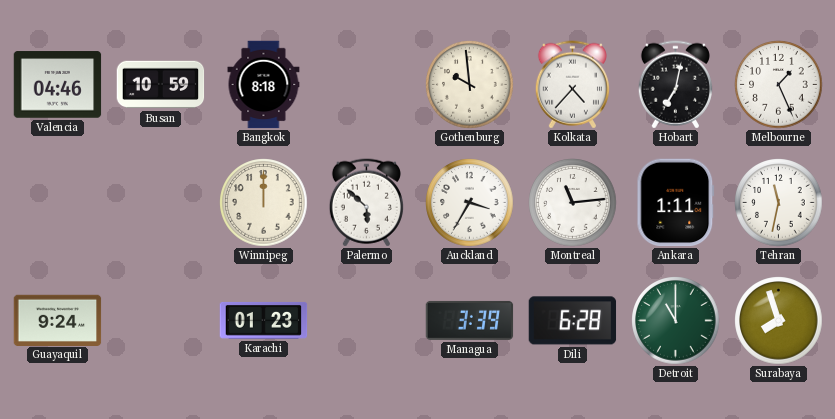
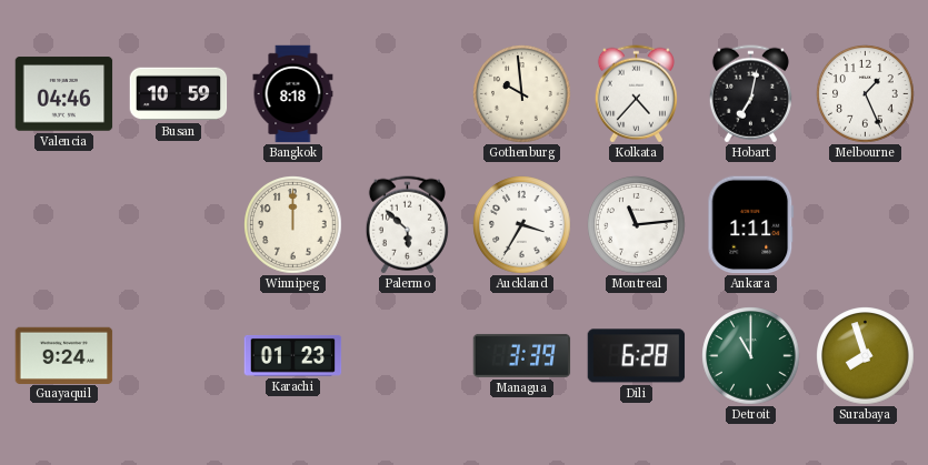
Tehran: 11:32 -> none
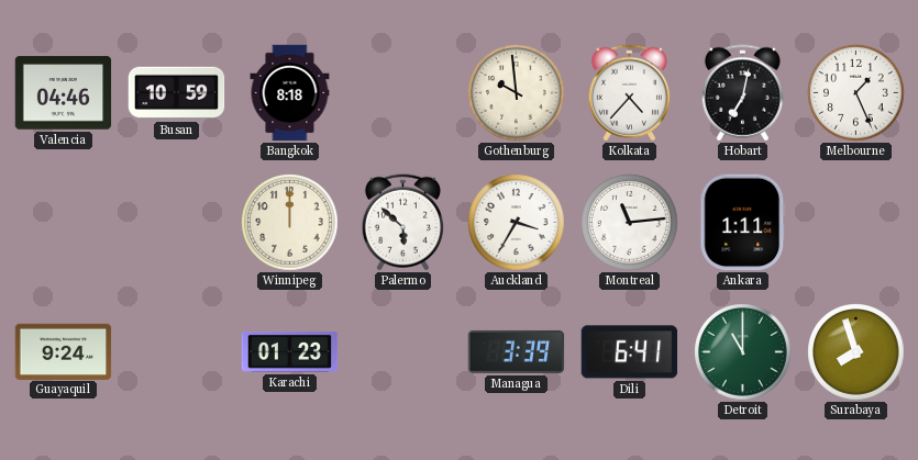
Dili: 6:28 -> 6:41
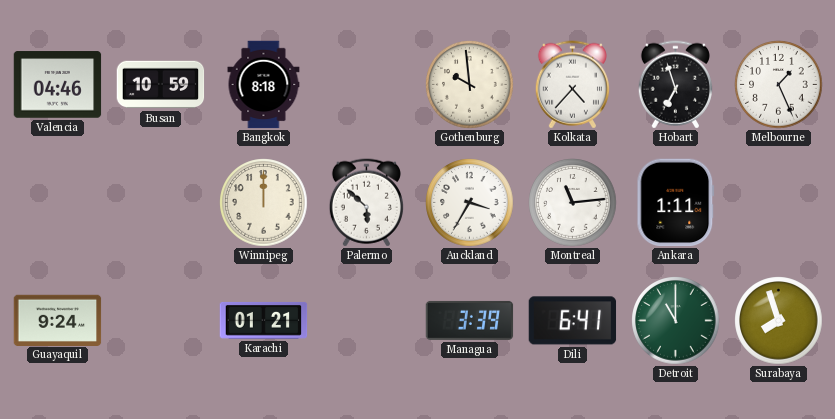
Hobart: 7:02 -> 6:57
Karachi: 01:23 -> 01:21
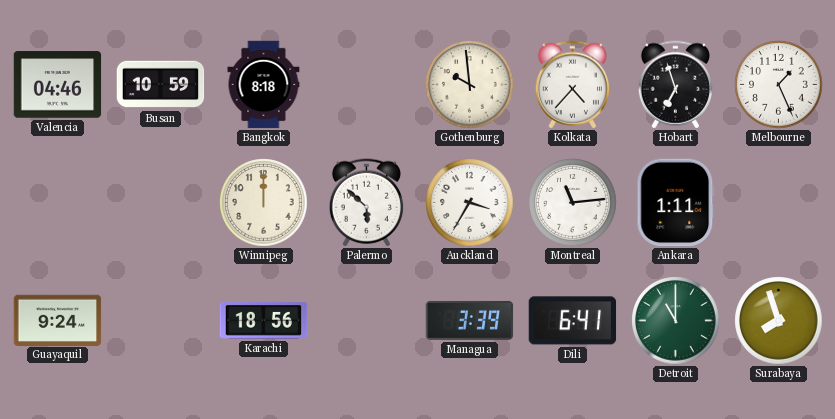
Karachi: 01:21 -> 18:56
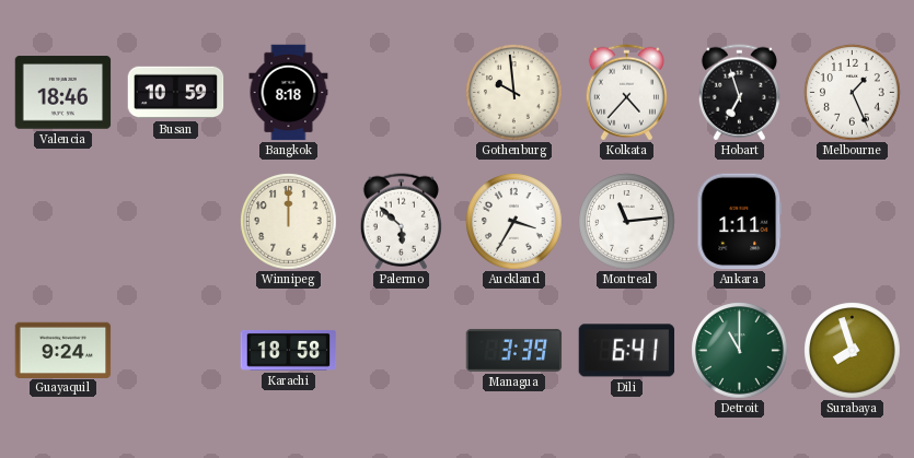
Valencia: 04:46 -> 18:46
Karachi: 18:56 -> 18:58
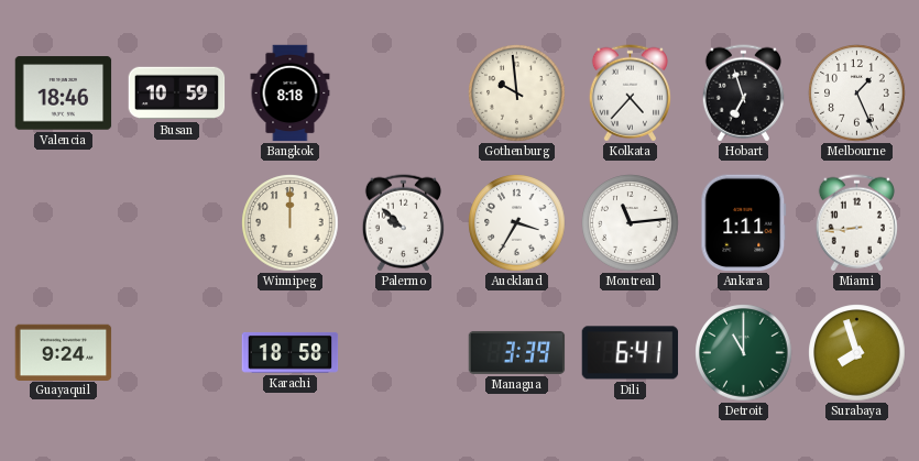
Palermo: 5:52 -> 9:52
Miami: none -> 8:44
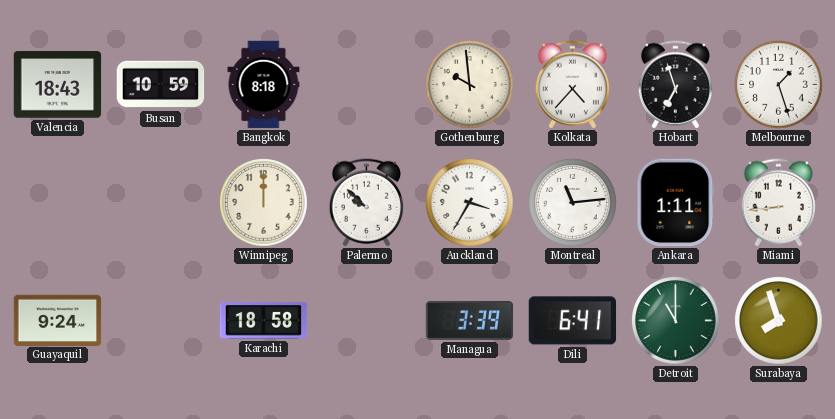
Valencia: 18:46 -> 18:43
Melbourne: 1:26 -> 1:27
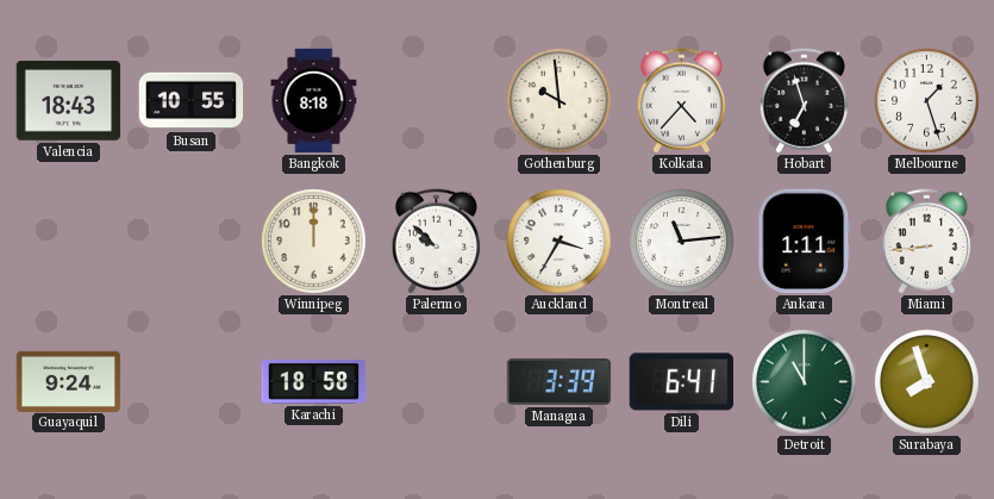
Busan: 10:59 -> 10:55
